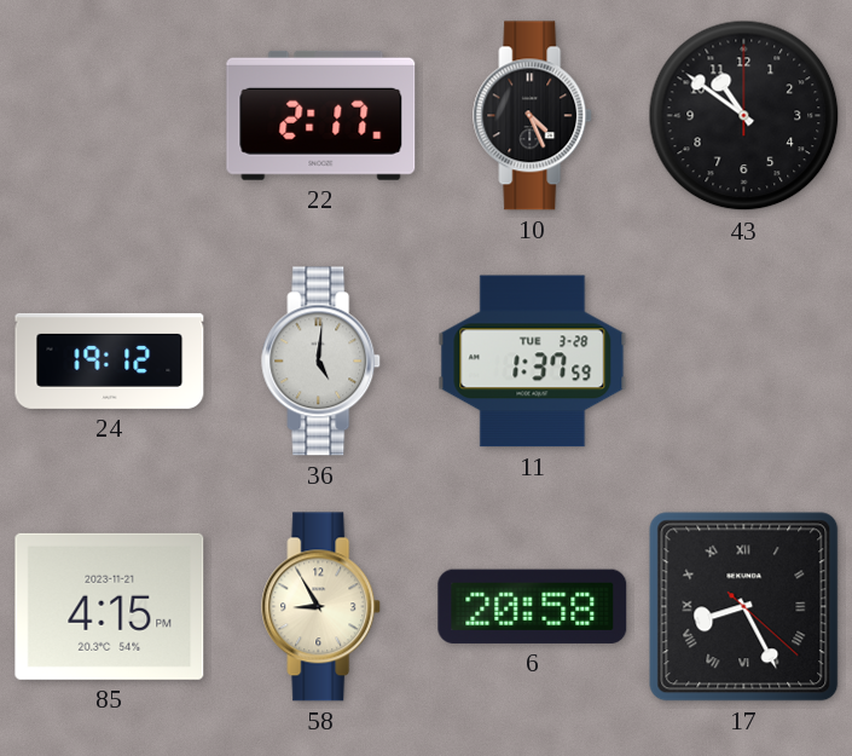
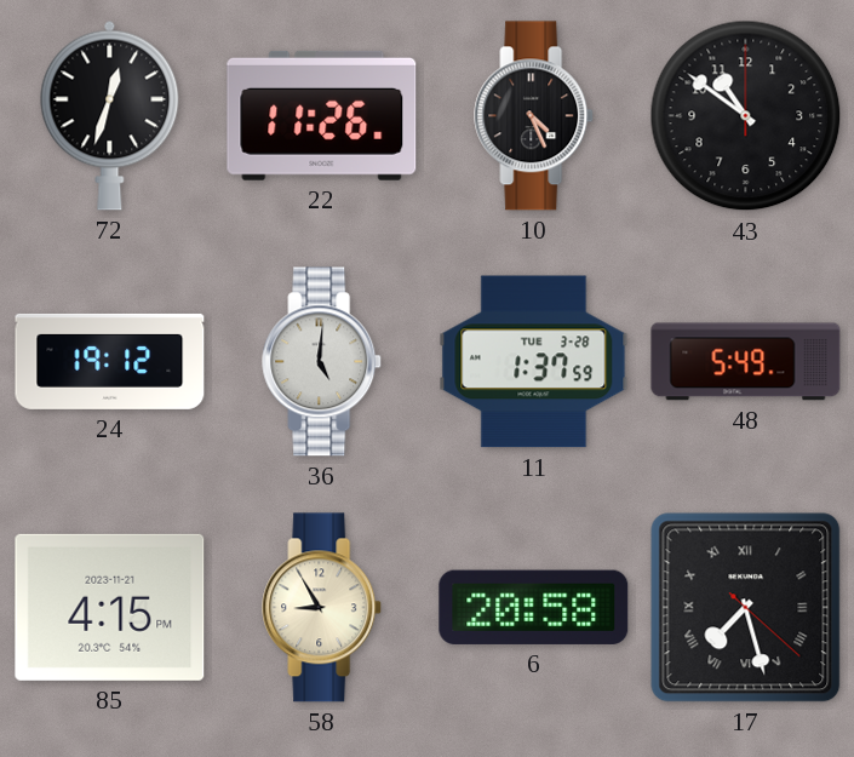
72: none -> 12:33
22: 2:17 -> 11:26
48: none -> 5:49
17: 8:25 -> 7:27
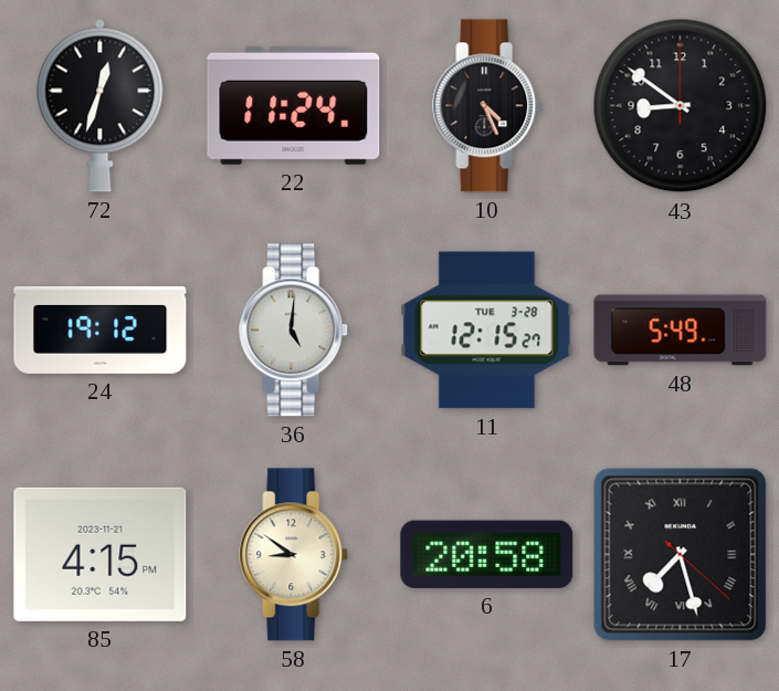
22: 11:26 -> 11:24
43: 10:51 -> 8:51
11: 1:37 -> 12:15
58: 8:55 -> 8:51
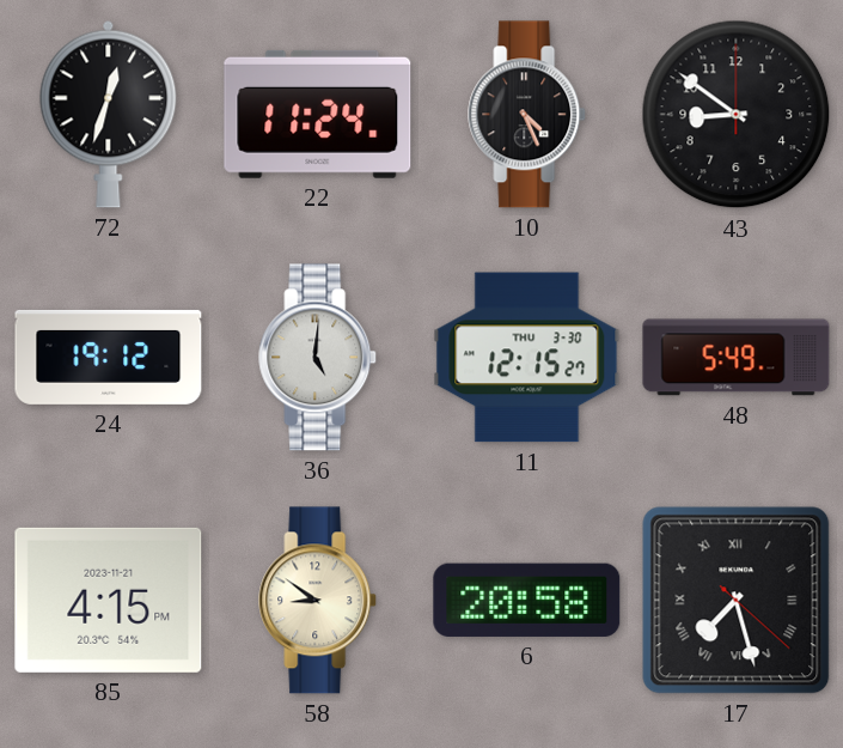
11 date: TUE 3-28 -> THU 3-30
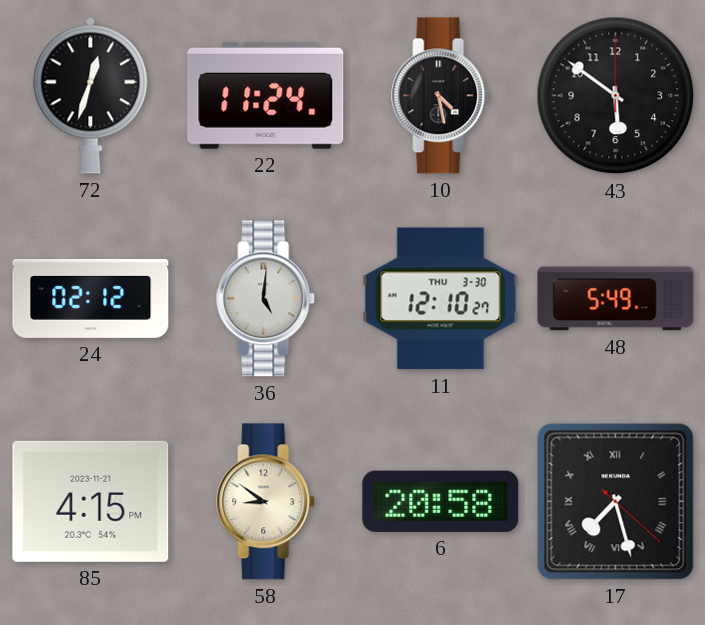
10: 4:26 -> 4:28
43: 8:51 -> 5:51
24: 19:12 -> 02:12
11: 12:15 -> 12:10
